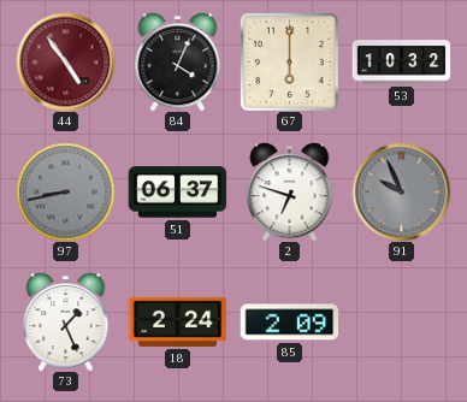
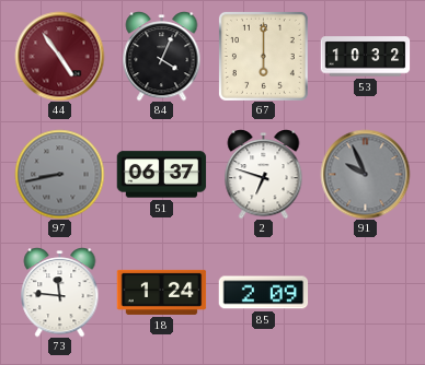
73: 1:26 -> 11:46
18: 2:24 -> 1:24
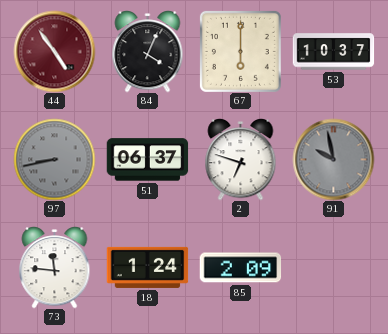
53: 10:32 -> 10:37
91: 9:56 -> 9:58
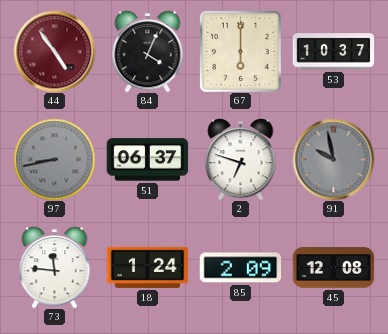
45: none -> 12:08
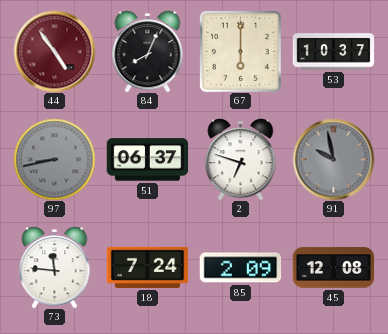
84: 4:04 -> 8:04
18: 1:24 -> 7:24
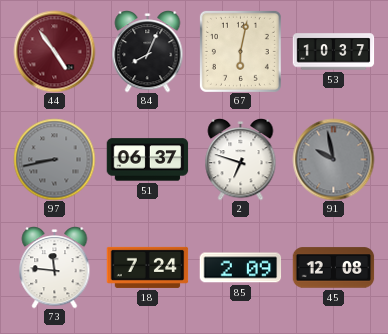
67: 6:00 -> 6:02
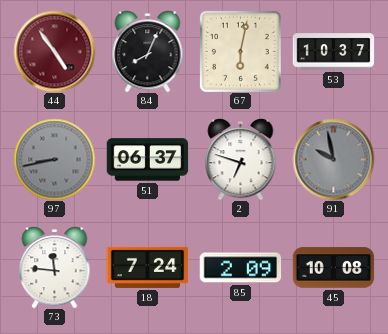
45: 12:08 -> 10:08
